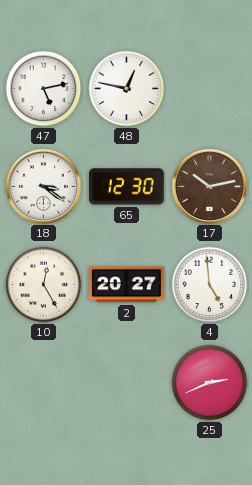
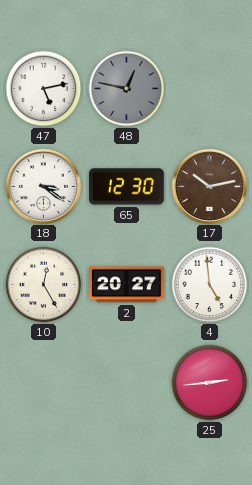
48 dial: white -> grey
25: 2:41 -> 2:44
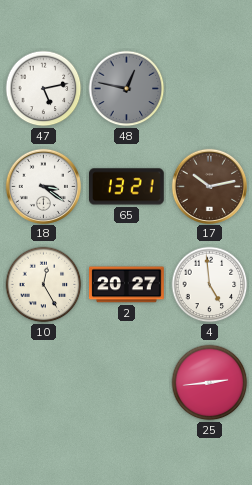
65: 12:30 -> 13:21
